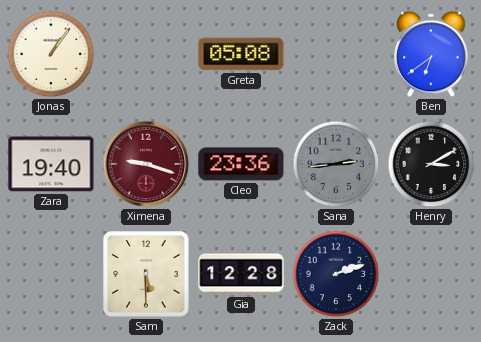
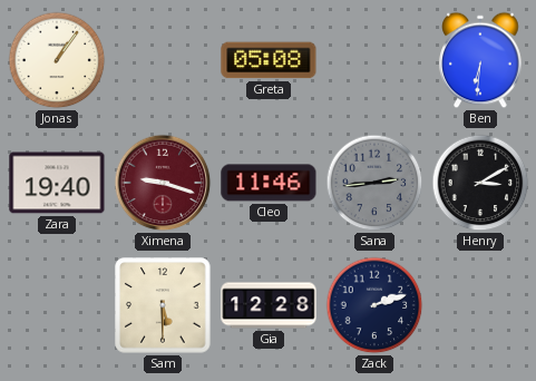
Ben: 6:39 -> 6:31
Cleo: 23:36 -> 11:46
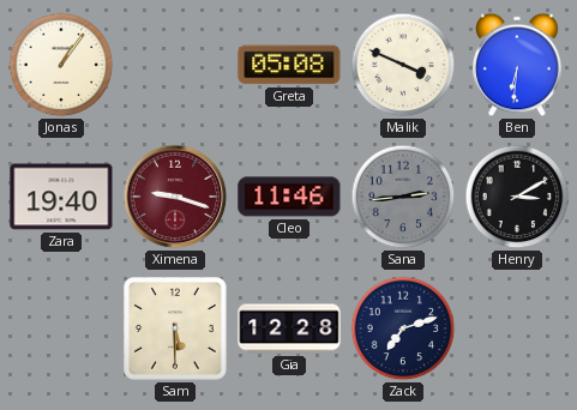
Malik: none -> 3:49
Zack: 2:12 -> 7:12
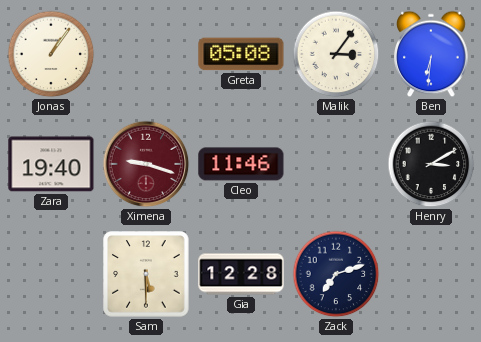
Malik: 3:49 -> 3:06
Sana: 2:44 -> none
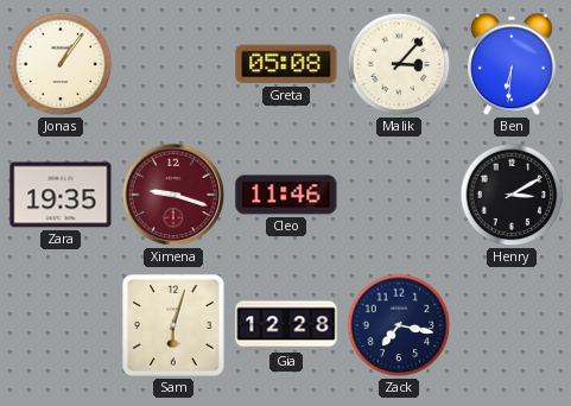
Malik: 3:06 -> 3:07
Zara: 19:40 -> 19:35
Sam: 5:30 -> 6:03
Zack: 7:12 -> 7:17
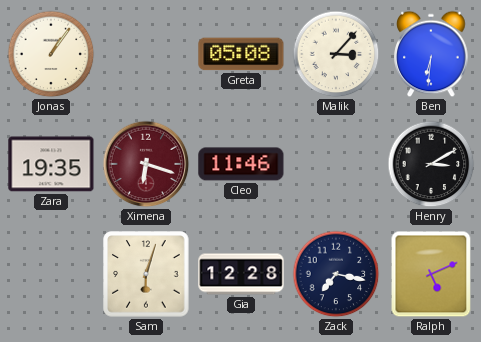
Ximena: 9:18 -> 6:18
Ralph: none -> 5:11
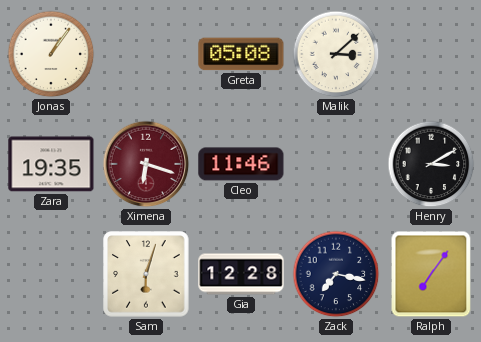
Malik: 3:07 -> 3:08
Ben: 6:31 -> none
Ralph: 5:11 -> 7:06
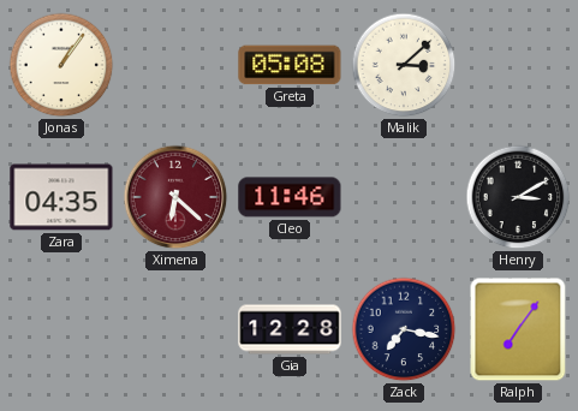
Zara: 19:35 -> 04:35
Ximena: 6:18 -> 6:22
Sam: 6:03 -> none
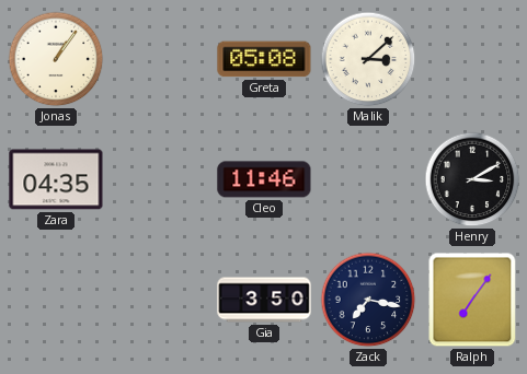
Ximena: 6:22 -> none
Gia: 12:28 -> 3:50
